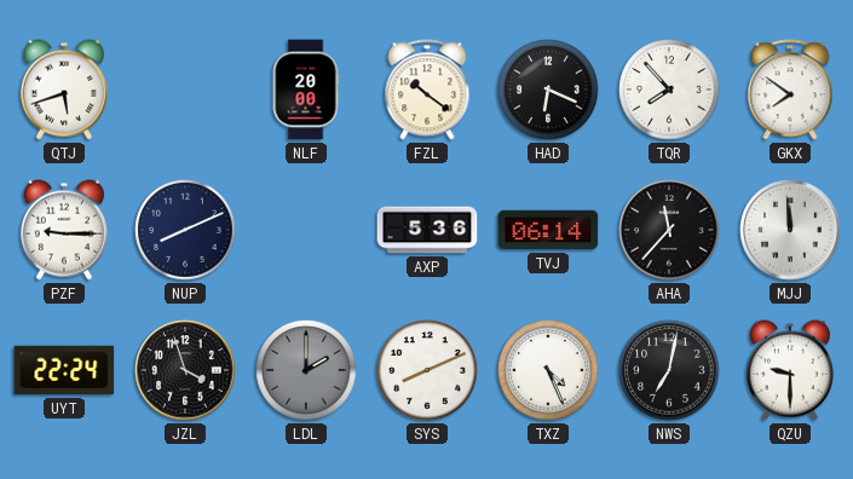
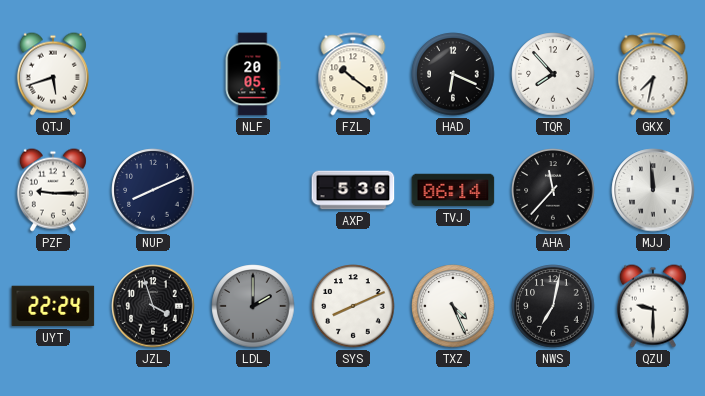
NLF: 20:00 -> 20:05
GKX: 7:51 -> 7:32
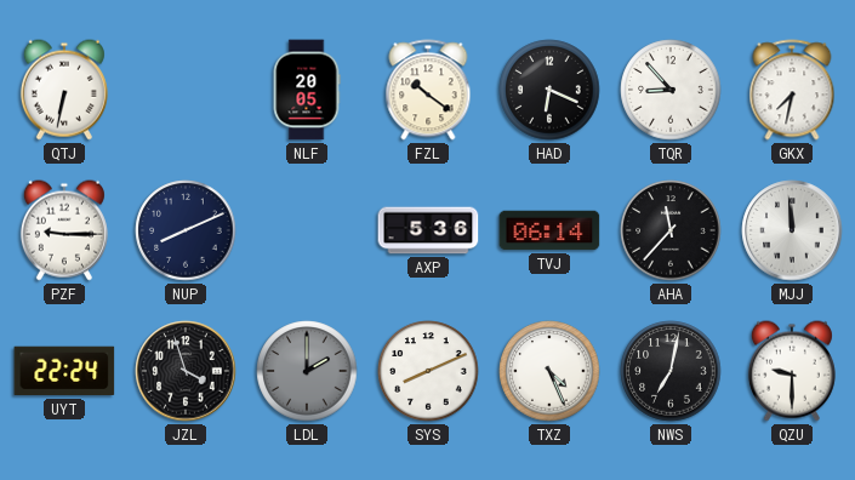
QTJ: 5:42 -> 6:32
TQR: 7:53 -> 8:53
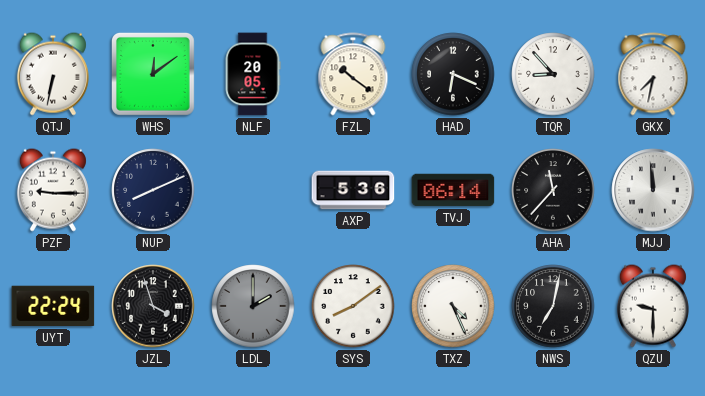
WHS: none -> 12:09
SYS: 8:11 -> 8:09
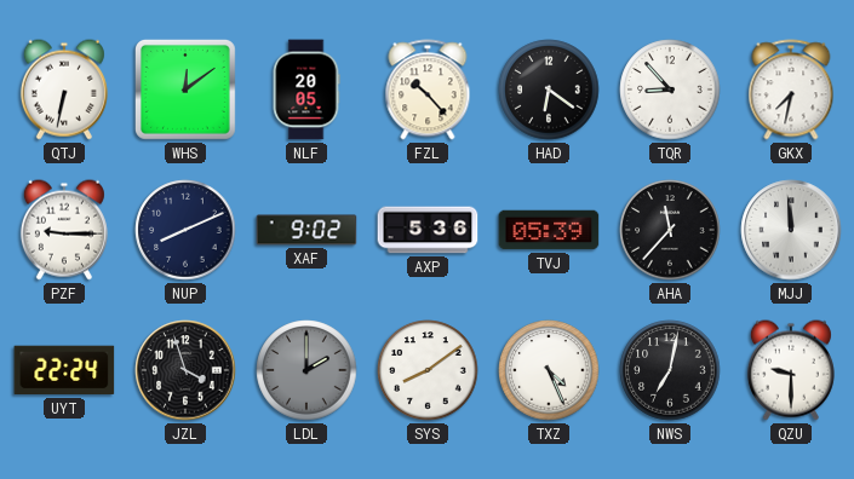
FZL: 10:21 -> 10:23
HAD: 6:19 -> 6:21
XAF: none -> 9:02
TVJ: 06:14 -> 05:39
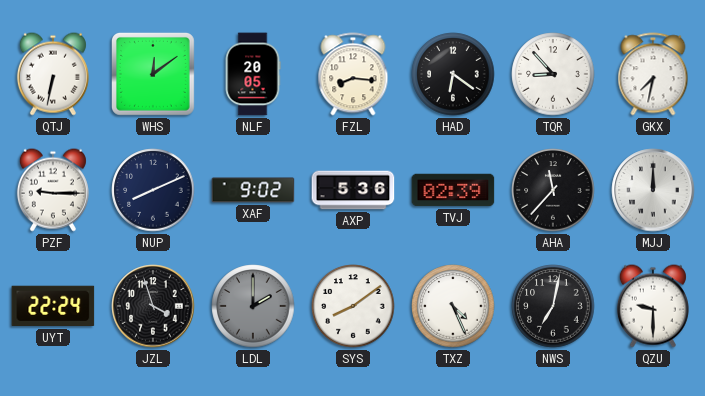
FZL: 10:23 -> 8:16
TVJ: 05:39 -> 02:39
MJJ: 11:59 -> 12:00
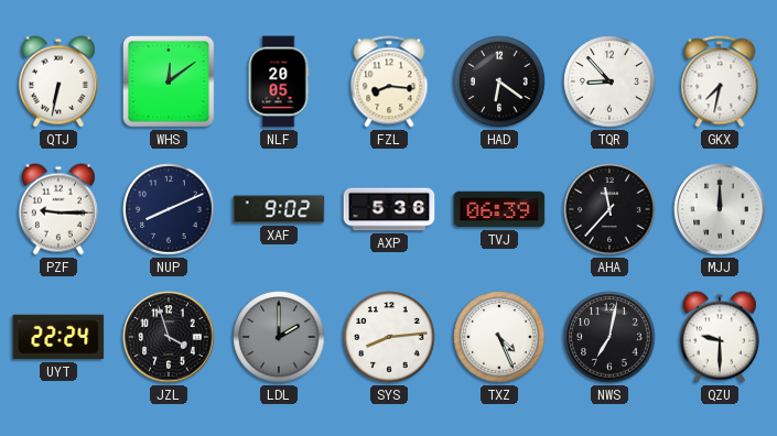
TVJ: 02:39 -> 06:39
SYS: 8:09 -> 8:14
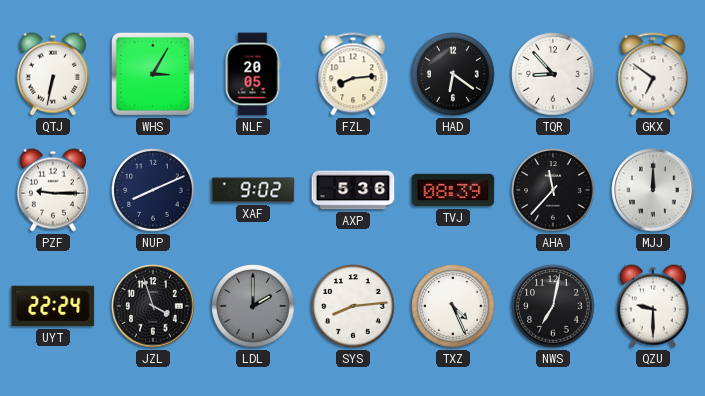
WHS: 12:09 -> 3:05
FZL: 8:16 -> 8:14
GKX: 7:32 -> 6:51
TVJ: 06:39 -> 08:39
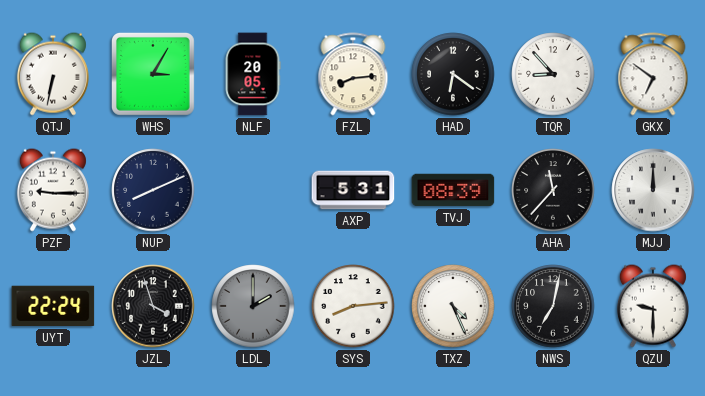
XAF: 9:02 -> none
AXP: 5:36 -> 5:31
